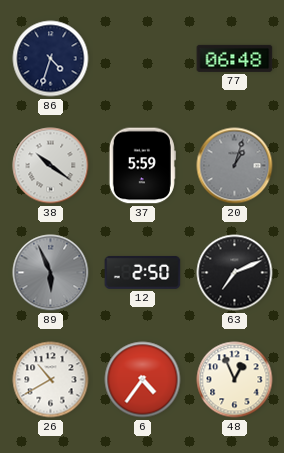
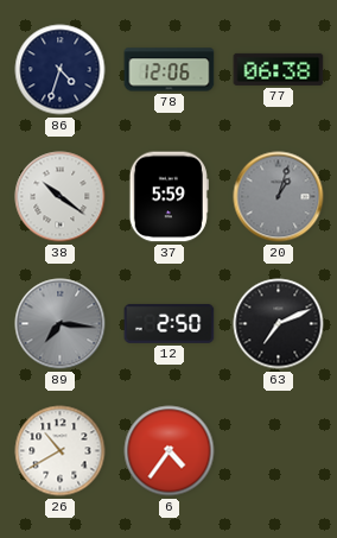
78: none -> 12:06
77: 06:48 -> 06:38
89: 5:56 -> 7:16
48: 12:56 -> none
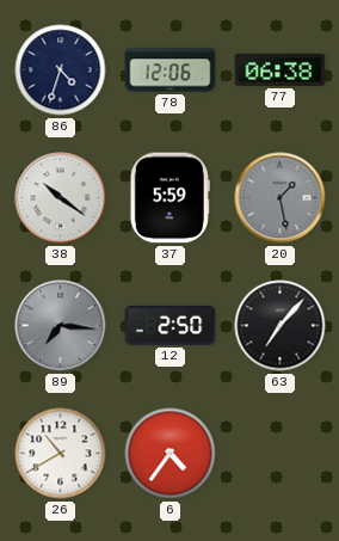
20: 1:03 -> 1:28
63: 7:11 -> 7:07
